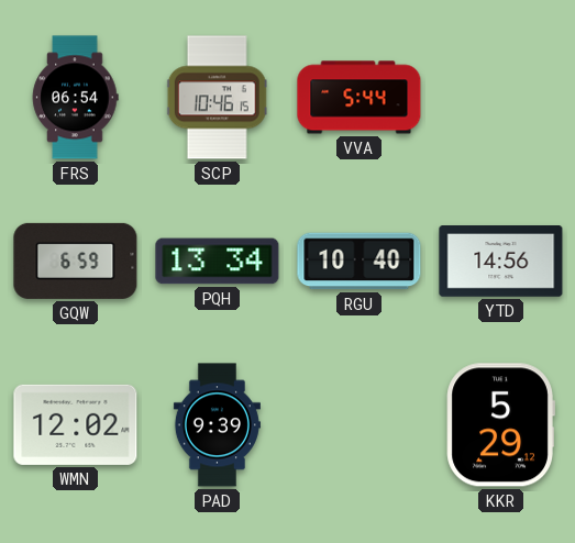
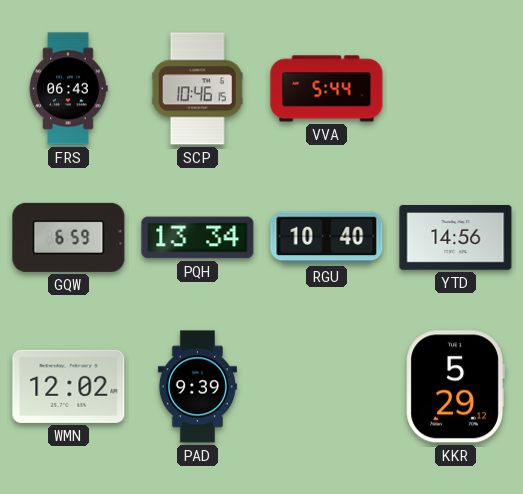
FRS: 06:54 -> 06:43
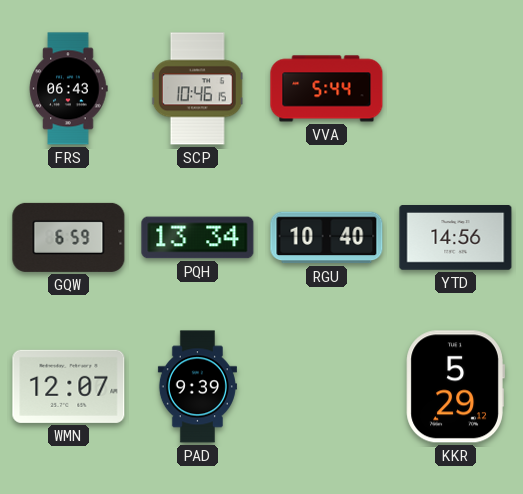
WMN: 12:02 -> 12:07
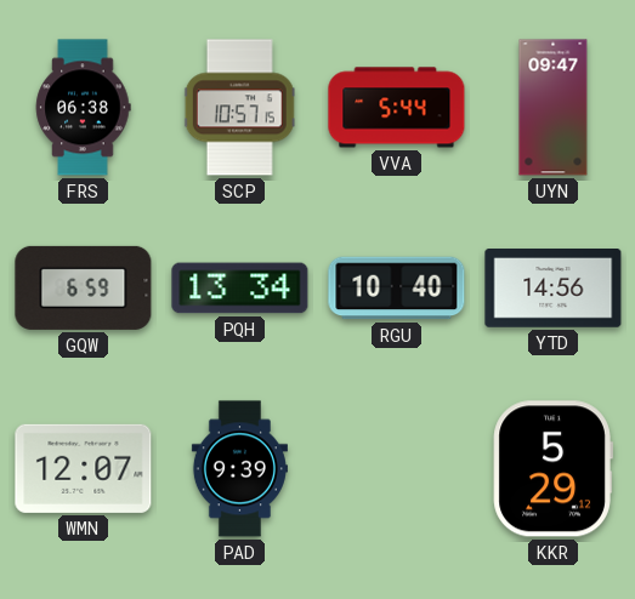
FRS: 06:43 -> 06:38
SCP: 10:46 -> 10:57
UYN: none -> 09:47
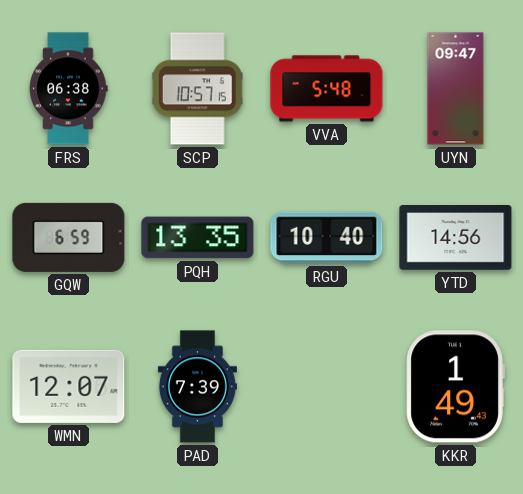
VVA: 5:44 -> 5:48
PQH: 13:34 -> 13:35
PAD: 9:39 -> 7:39
KKR: 5:29 -> 1:49
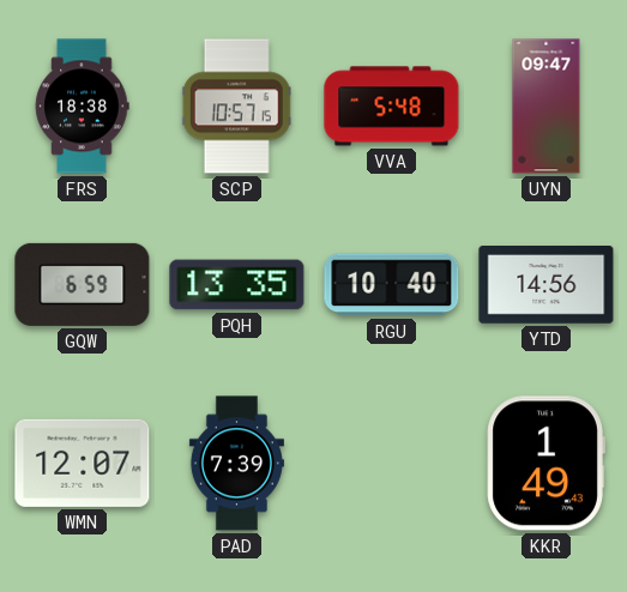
FRS: 06:38 -> 18:38
